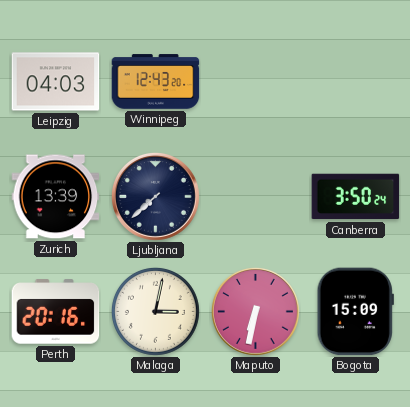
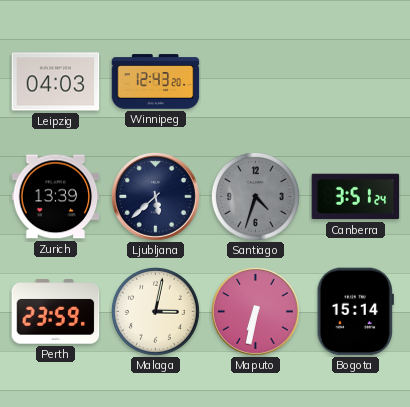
Ljubljana: 7:38 -> 5:38
Santiago: none -> 4:33
Canberra: 3:50 -> 3:51
Perth: 20:16 -> 23:59
Bogota: 15:09 -> 15:14
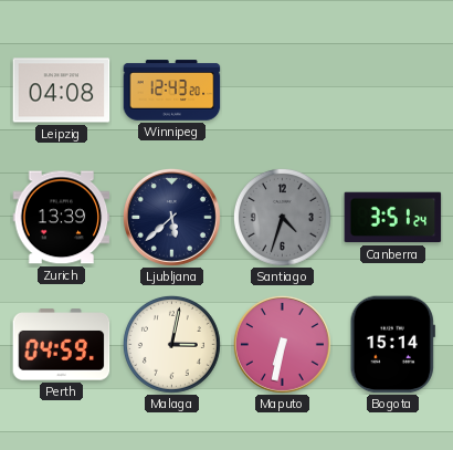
Leipzig: 04:03 -> 04:08
Perth: 23:59 -> 04:59
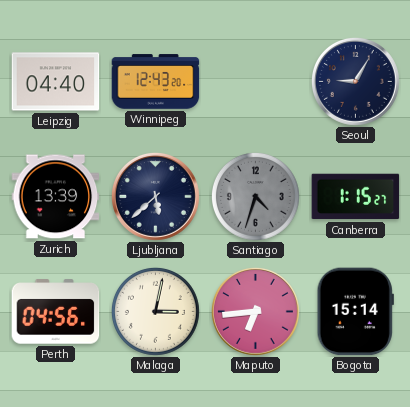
Leipzig: 04:08 -> 04:40
Seoul: none -> 9:05
Canberra: 3:51 -> 1:15
Perth: 04:59 -> 04:56
Maputo: 6:32 -> 6:44
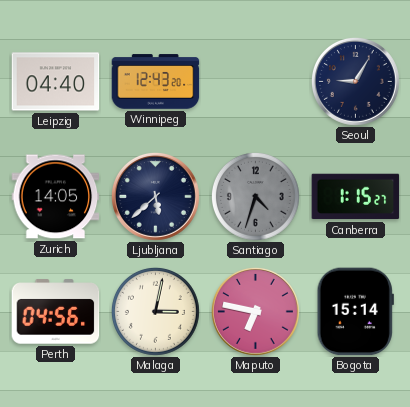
Zurich: 13:39 -> 14:05
Maputo: 6:44 -> 6:47
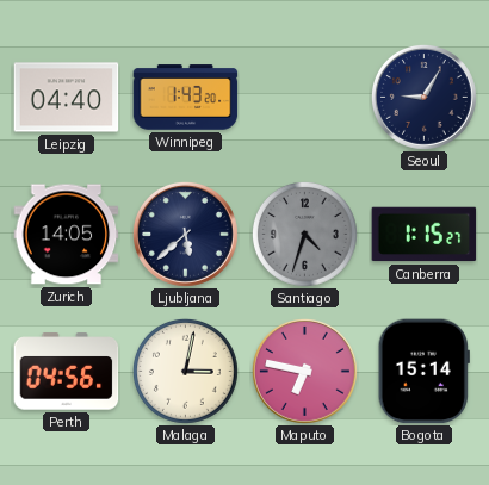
Winnipeg: 12:43 -> 1:43
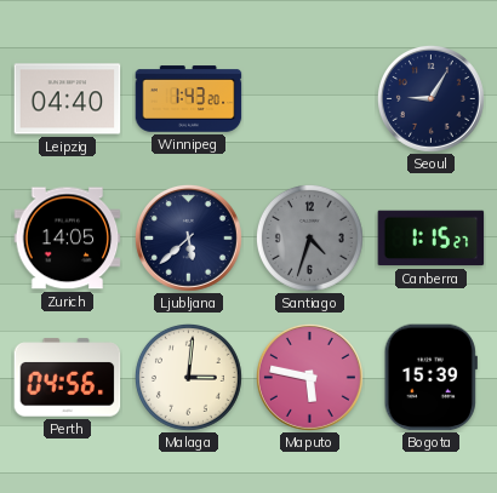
Malaga: 3:02 -> 3:01
Maputo: 6:47 -> 5:47
Bogota: 15:14 -> 15:39
